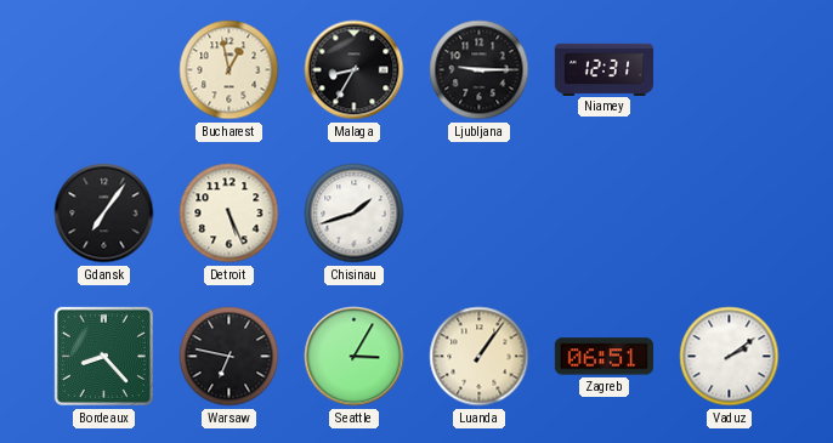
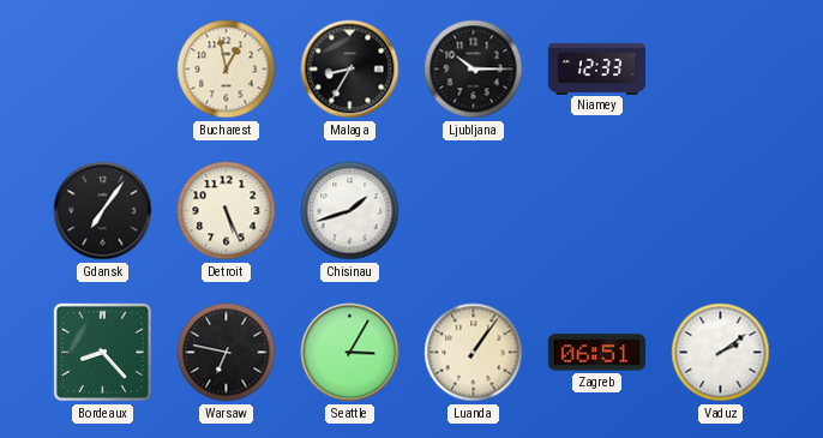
Ljubljana: 9:15 -> 10:15
Niamey: 12:31 -> 12:33
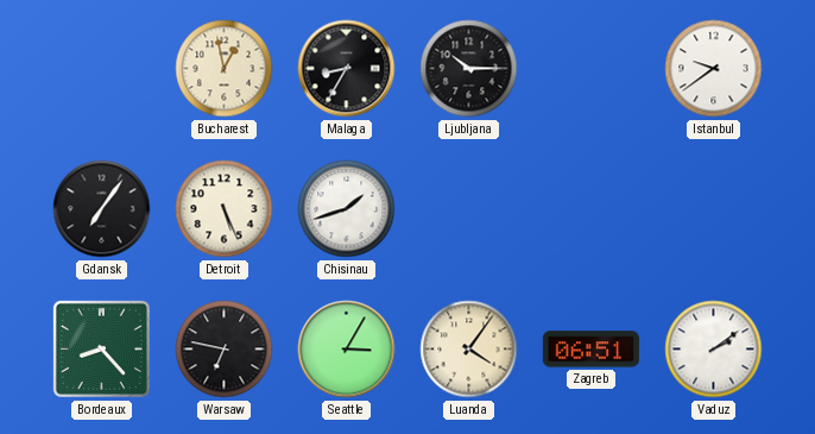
Niamey: 12:33 -> none
Istanbul: none -> 9:39
Luanda: 1:06 -> 4:06
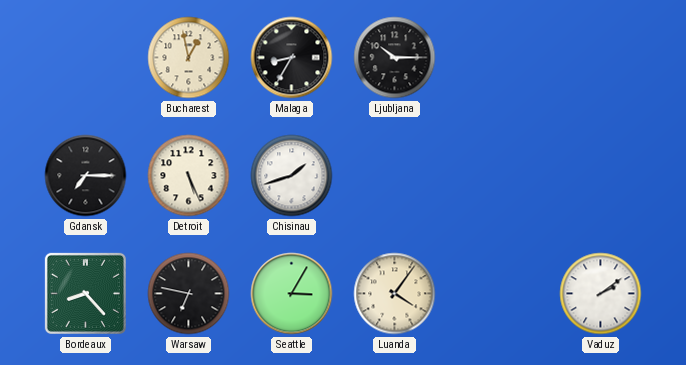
Istanbul: 9:39 -> none
Gdansk: 7:06 -> 7:15
Zagreb: 06:51 -> none
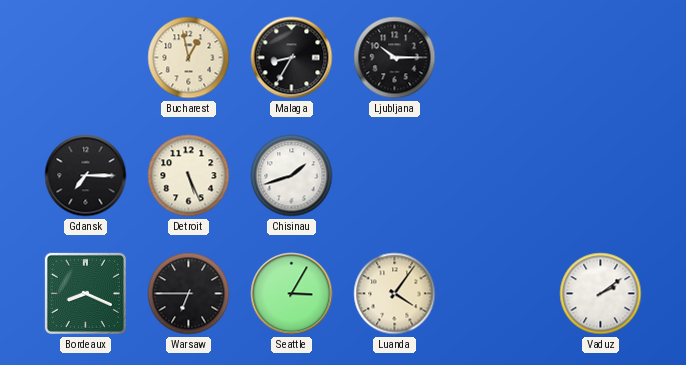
Bordeaux: 8:23 -> 8:19
Warsaw: 6:47 -> 6:45
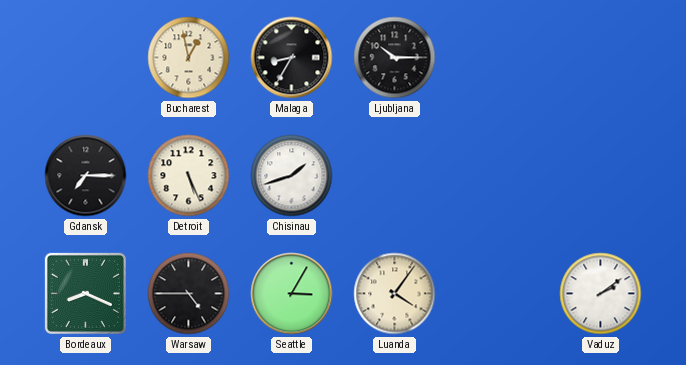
Warsaw: 6:45 -> 4:45
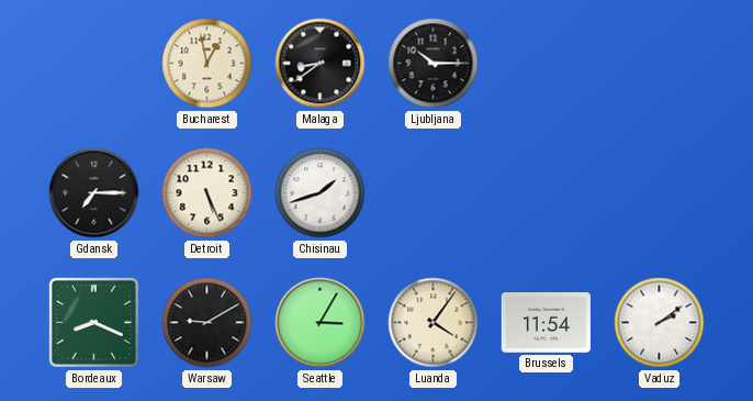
Malaga: 8:35 -> 8:39
Warsaw: 4:45 -> 9:10
Brussels: none -> 11:54
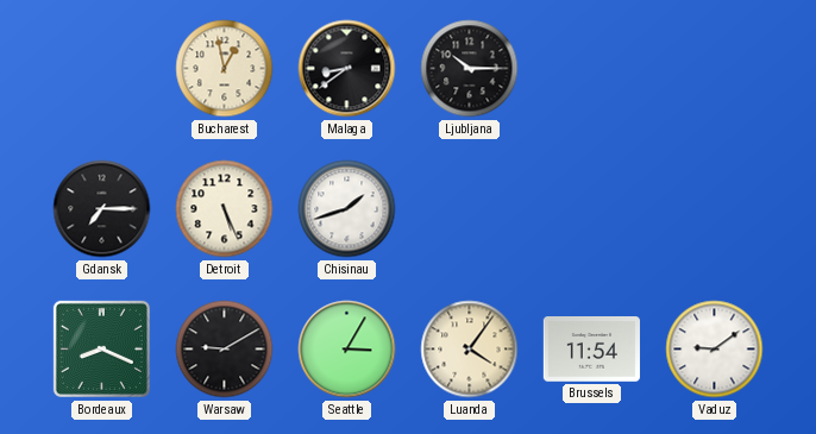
Vaduz: 2:09 -> 9:09
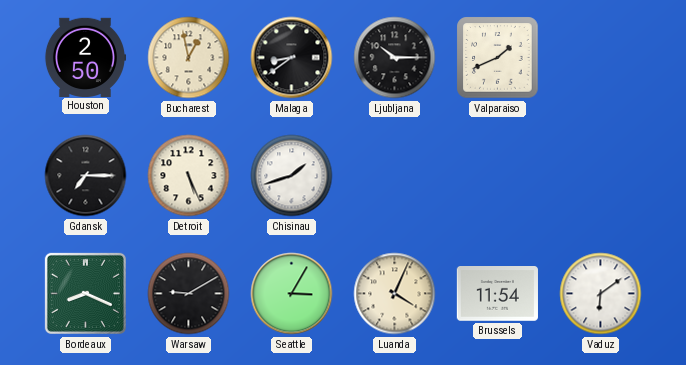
Houston: none -> 2:50
Valparaiso: none -> 1:41
Luanda: 4:06 -> 4:04
Vaduz: 9:09 -> 6:09
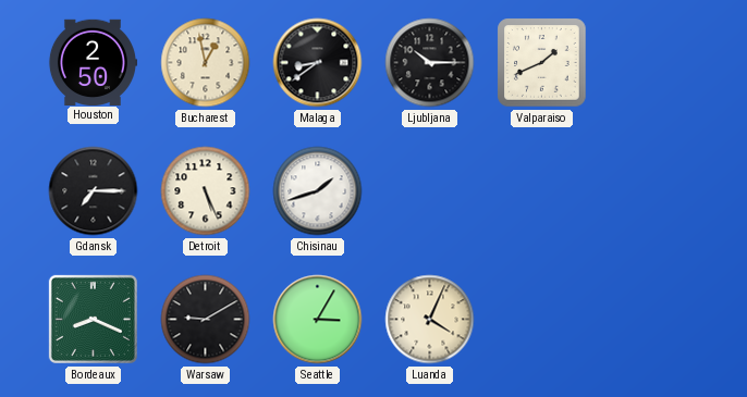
Brussels: 11:54 -> none
Vaduz: 6:09 -> none
